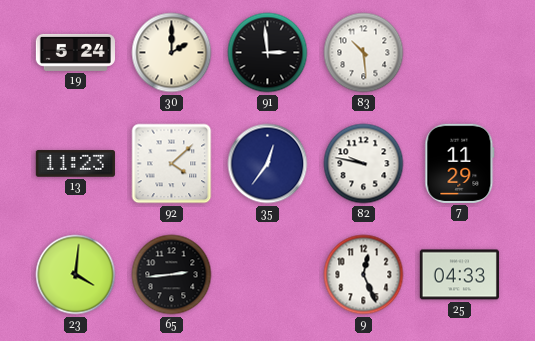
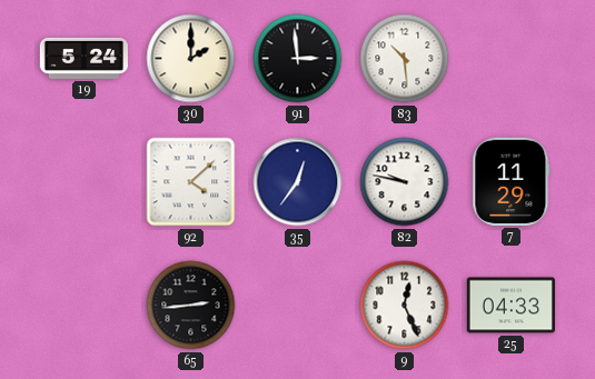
13: 11:23 -> none
23: 4:01 -> none
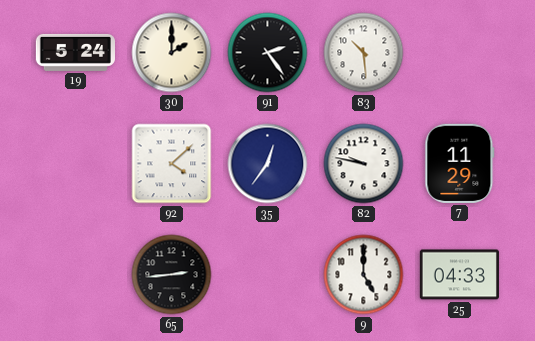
91: 2:59 -> 2:24
9: 12:26 -> 5:00
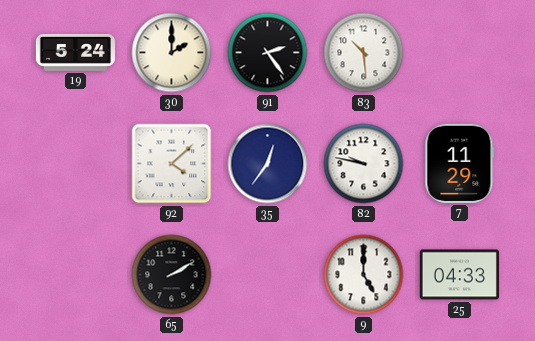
65: 2:44 -> 2:10
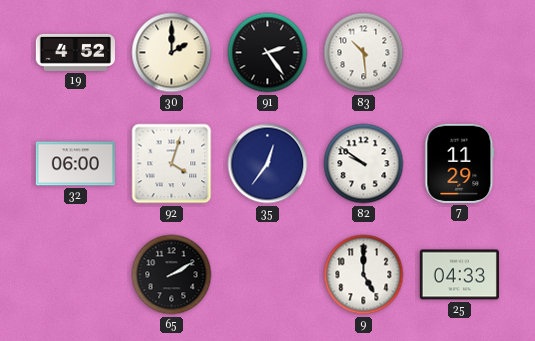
19: 5:24 -> 4:52
32: none -> 06:00
92: 4:08 -> 4:03
82: 9:47 -> 9:51
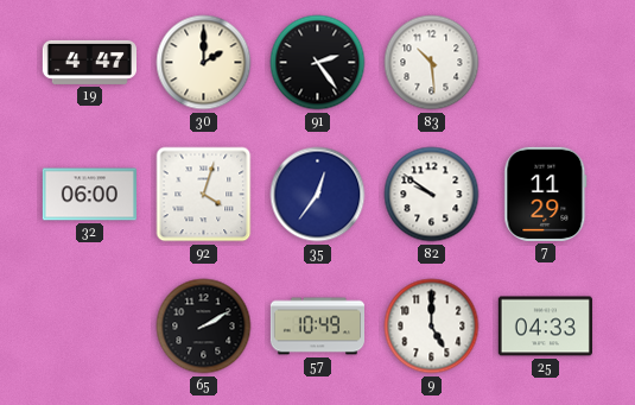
19: 4:52 -> 4:47
57: none -> 10:49
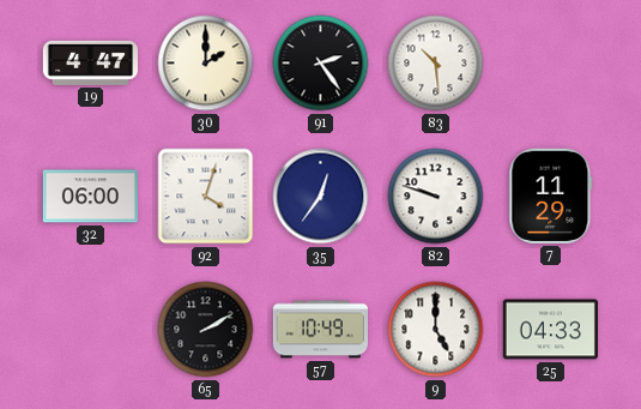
82: 9:51 -> 9:48
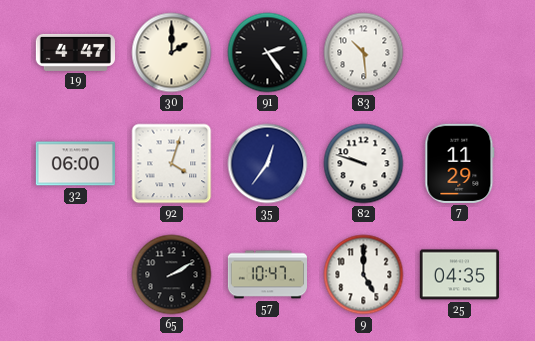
57: 10:49 -> 10:47
25: 04:33 -> 04:35
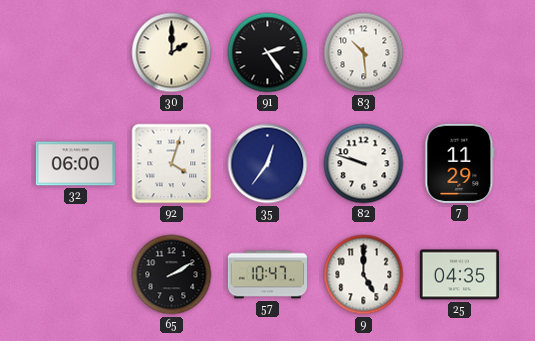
19: 4:47 -> none
